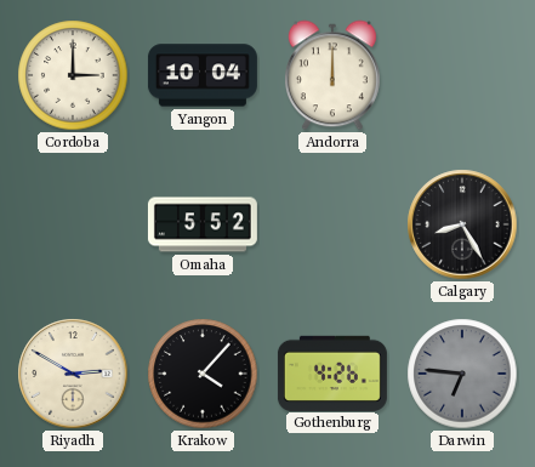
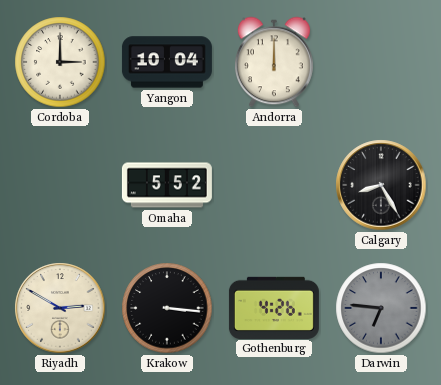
Krakow: 4:07 -> 3:16
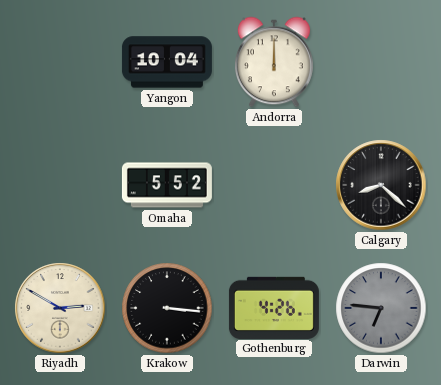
Cordoba: 3:00 -> none
Calgary: 8:25 -> 8:22
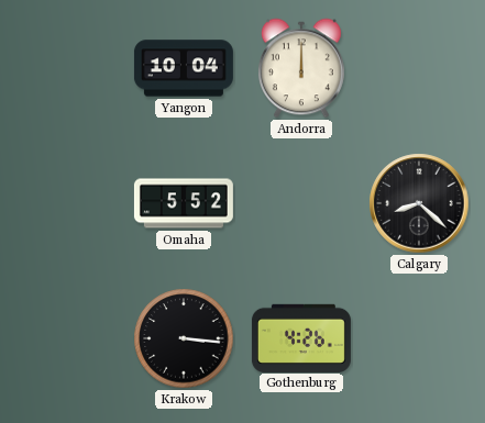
Riyadh: 2:50 -> none
Darwin: 6:46 -> none
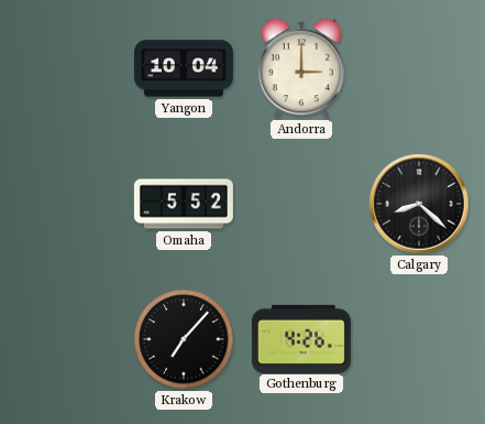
Andorra: 12:00 -> 3:00
Krakow: 3:16 -> 7:07
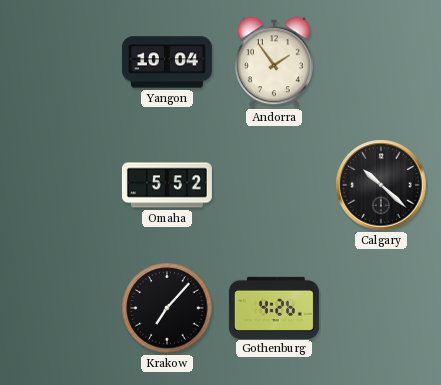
Andorra: 3:00 -> 1:54
Calgary: 8:22 -> 10:22
